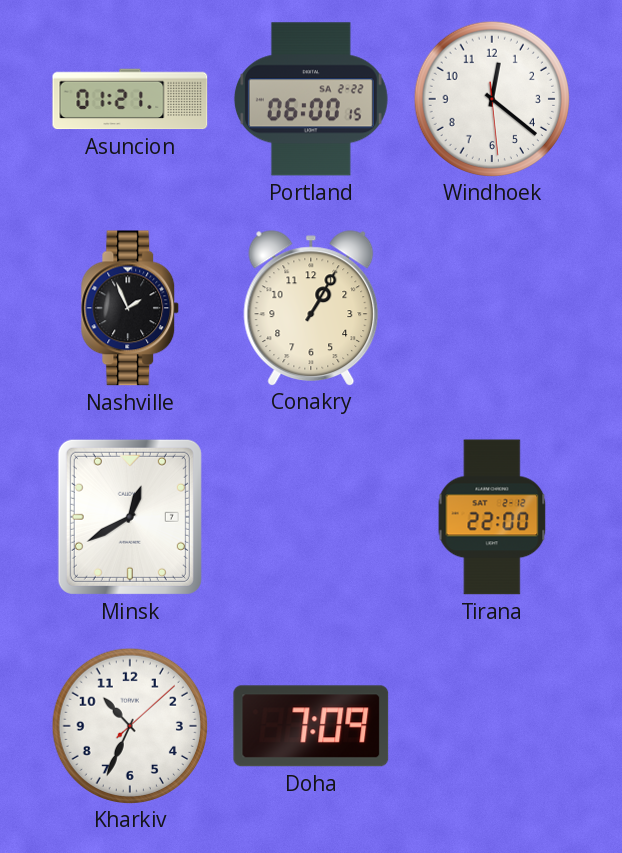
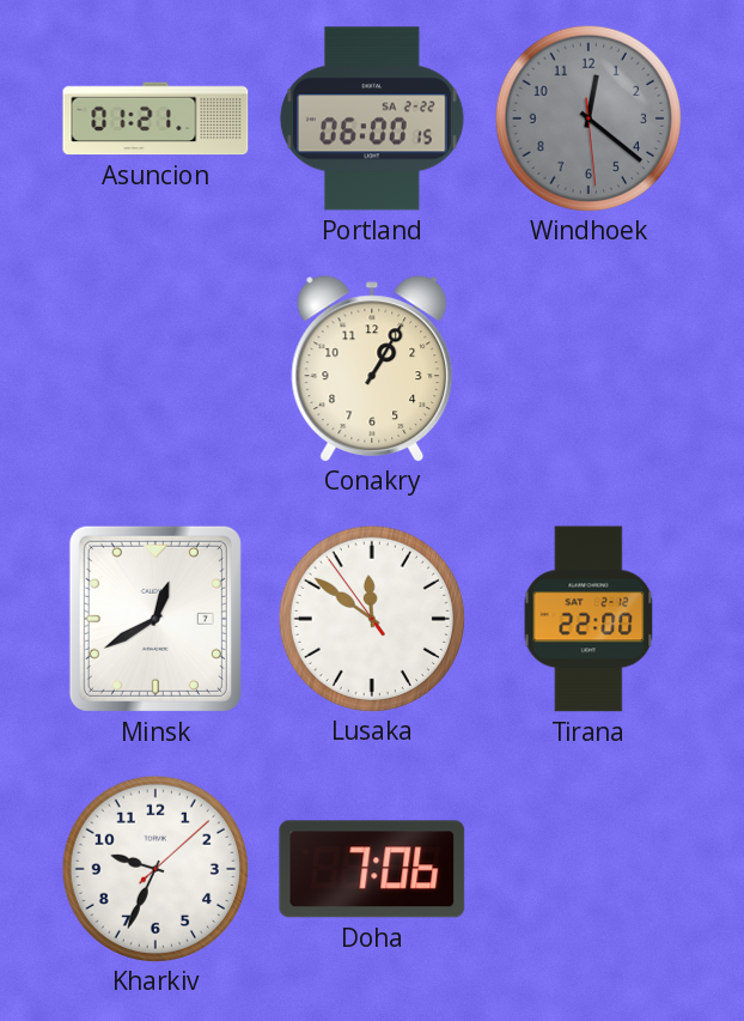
Windhoek dial: white -> grey
Nashville: 1:56 -> none
Lusaka: none -> 11:50
Kharkiv: 10:34 -> 9:34
Doha: 7:09 -> 7:06
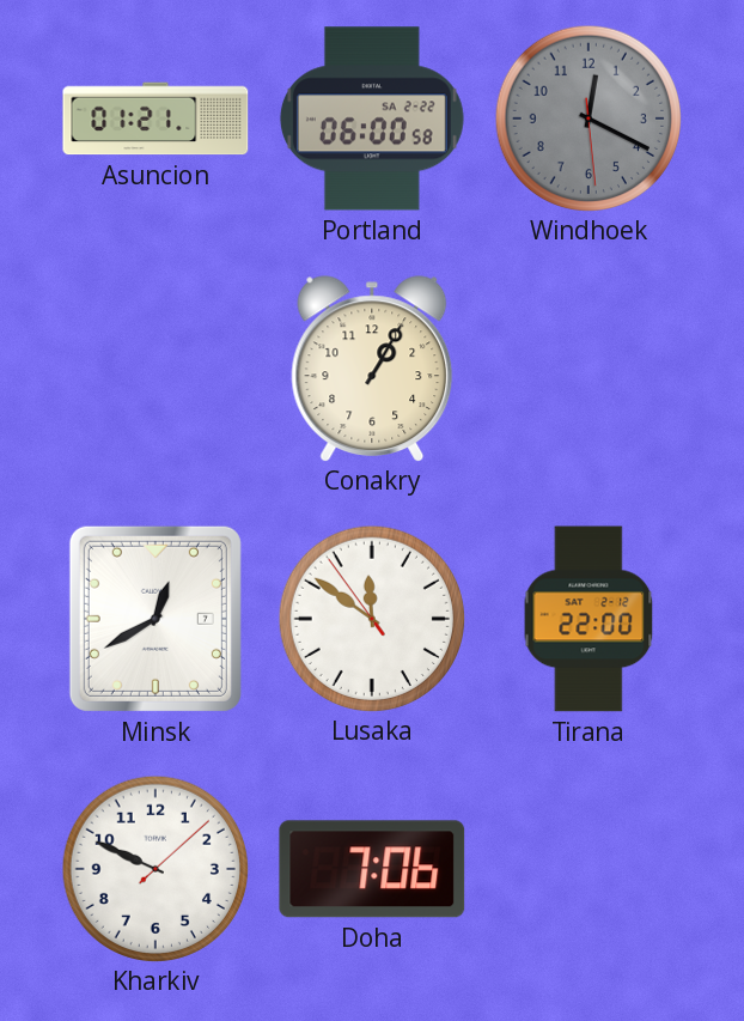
Portland: 06:00:15 -> 06:00:58
Windhoek: 12:21 -> 12:19
Kharkiv: 9:34 -> 9:49
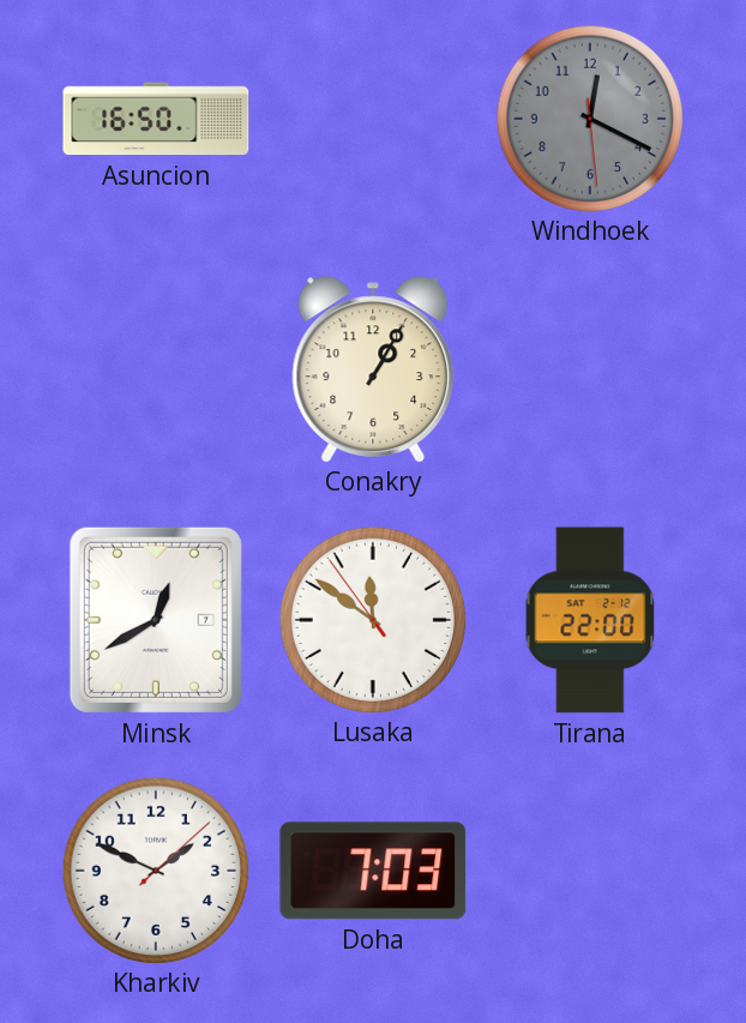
Asuncion: 01:21 -> 16:50
Portland: 06:00 -> none
Kharkiv: 9:49 -> 1:49
Doha: 7:06 -> 7:03
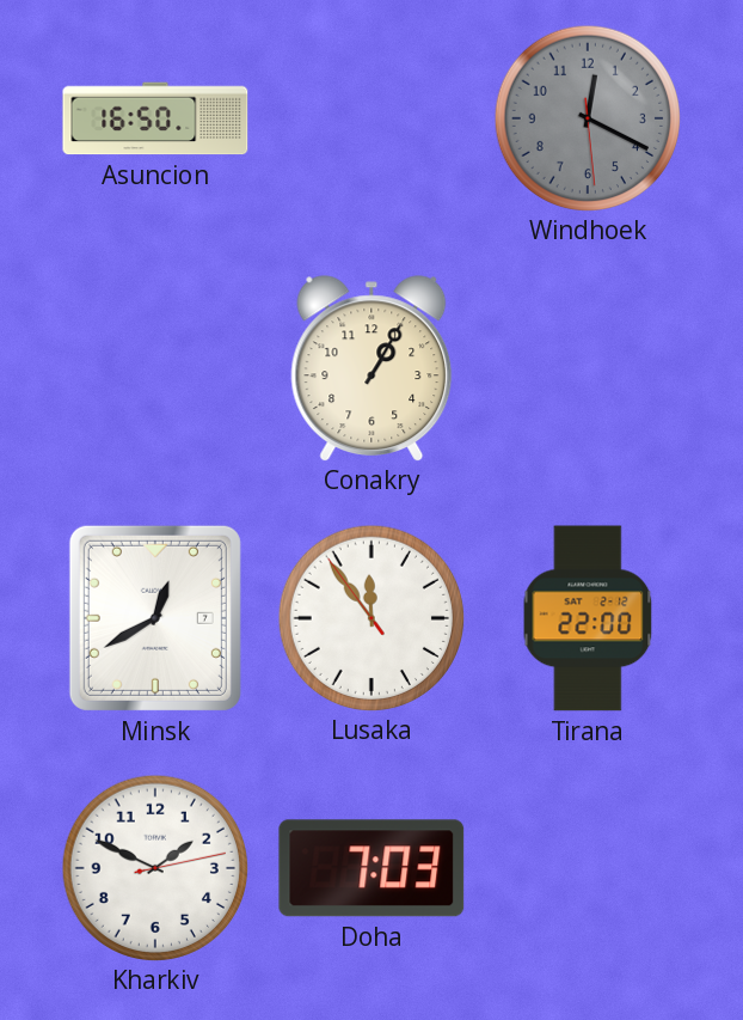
Lusaka: 11:50 -> 11:53
Kharkiv: 1:49:08 -> 1:49:13
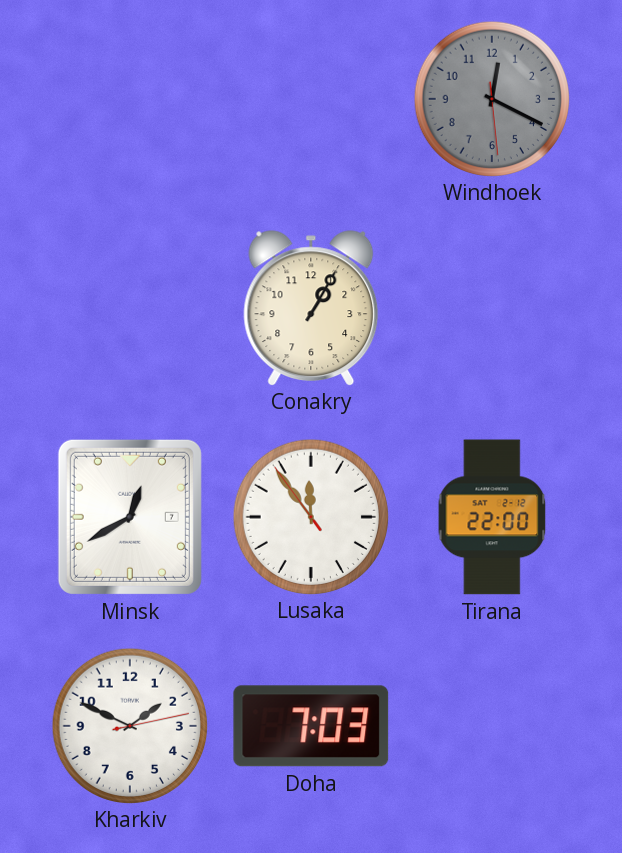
Asuncion: 16:50 -> none
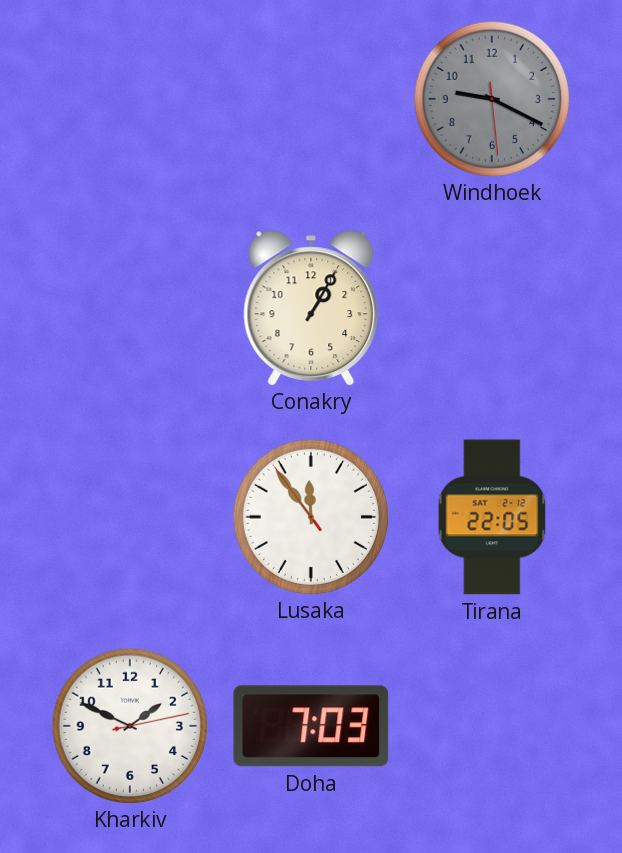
Windhoek: 12:19 -> 9:19
Minsk: 12:40 -> none
Tirana: 22:00 -> 22:05
